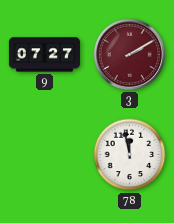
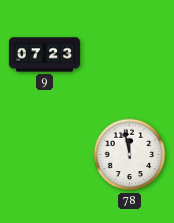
9: 07:27 -> 07:23
3: 2:10 -> none
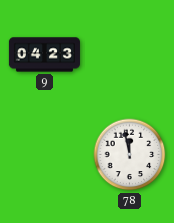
9: 07:23 -> 04:23
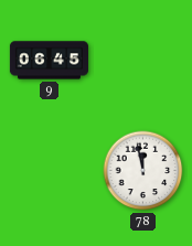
9: 04:23 -> 06:45
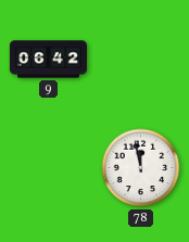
9: 06:45 -> 06:42
